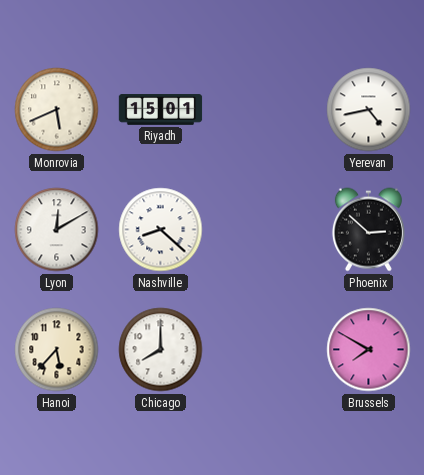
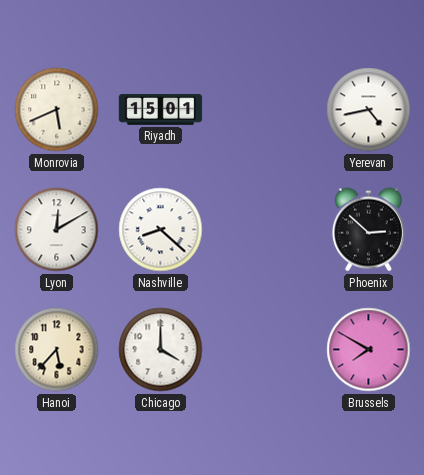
Chicago: 8:00 -> 4:00
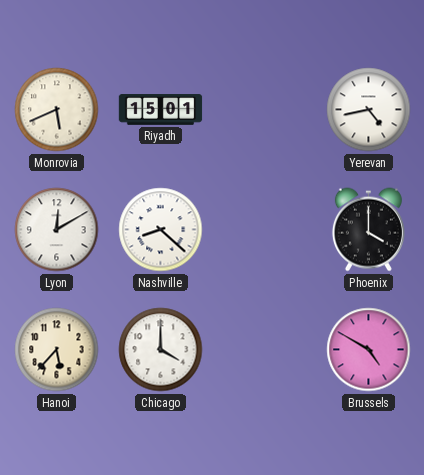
Phoenix: 2:52 -> 4:00
Brussels: 7:50 -> 4:50
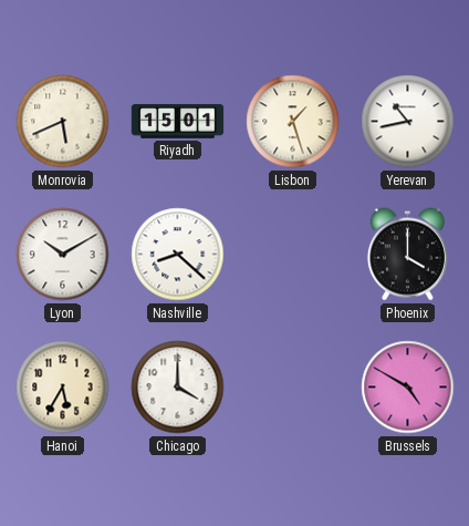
Lisbon: none -> 1:27
Yerevan: 4:43 -> 10:43
Lyon: 12:10 -> 10:10
Hanoi: 5:37 -> 5:35
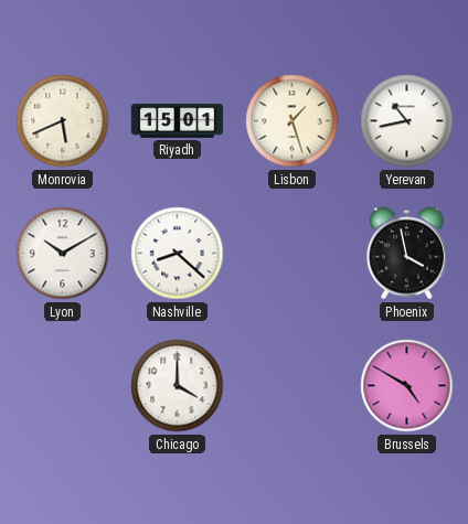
Phoenix: 4:00 -> 3:58
Hanoi: 5:35 -> none
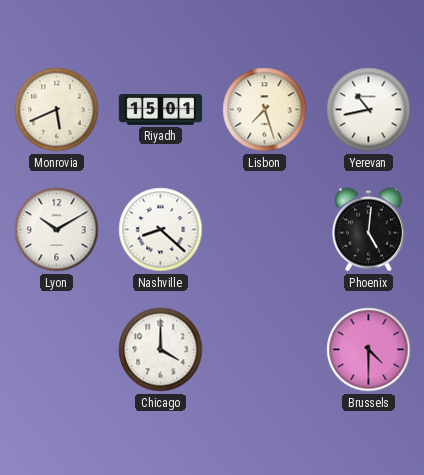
Lisbon: 1:27 -> 7:27
Phoenix: 3:58 -> 5:01
Brussels: 4:50 -> 4:30
